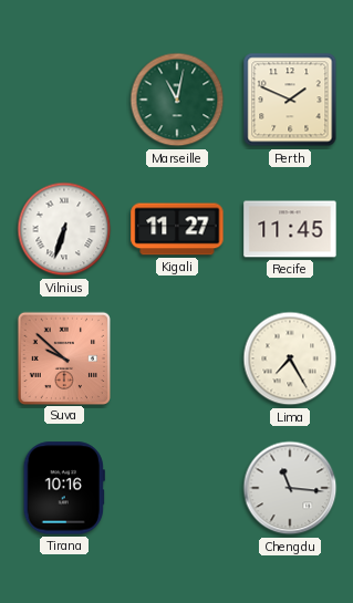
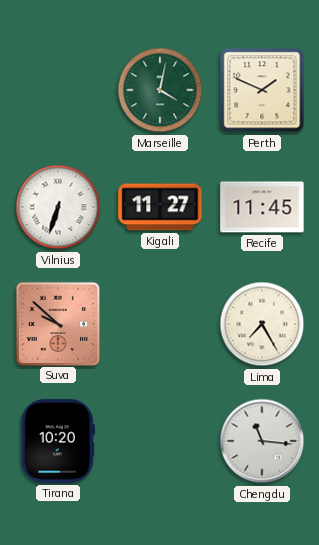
Marseille: 11:02 -> 4:02
Tirana: 10:16 -> 10:20
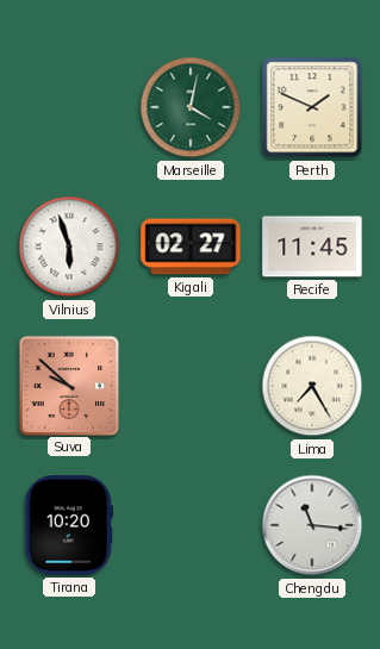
Vilnius: 6:33 -> 5:57
Kigali: 11:27 -> 02:27
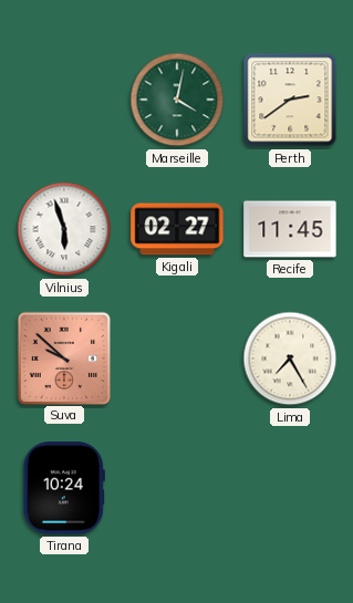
Perth: 1:49 -> 2:39
Tirana: 10:20 -> 10:24
Chengdu: 11:16 -> none
